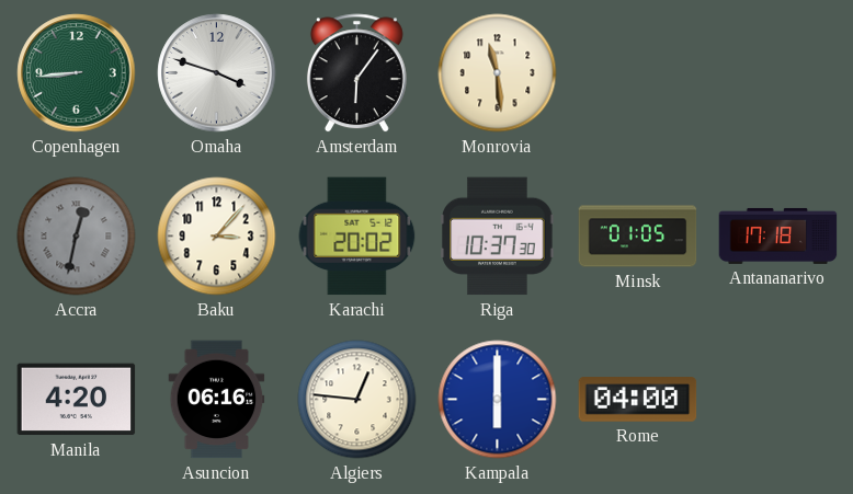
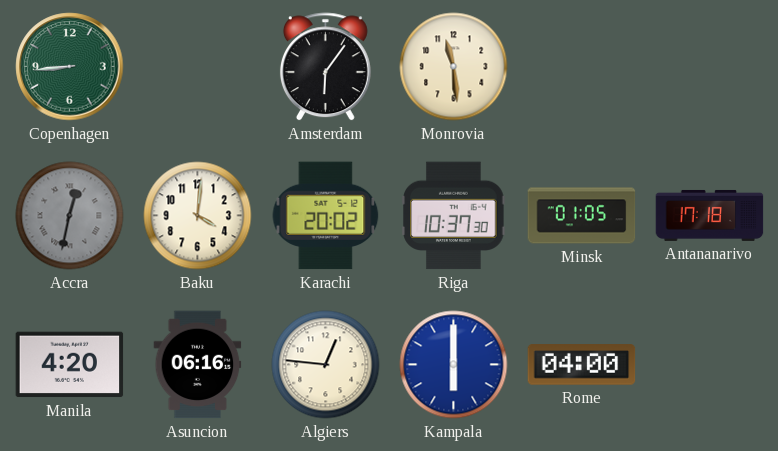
Omaha: 3:48 -> none
Baku: 3:07 -> 4:01
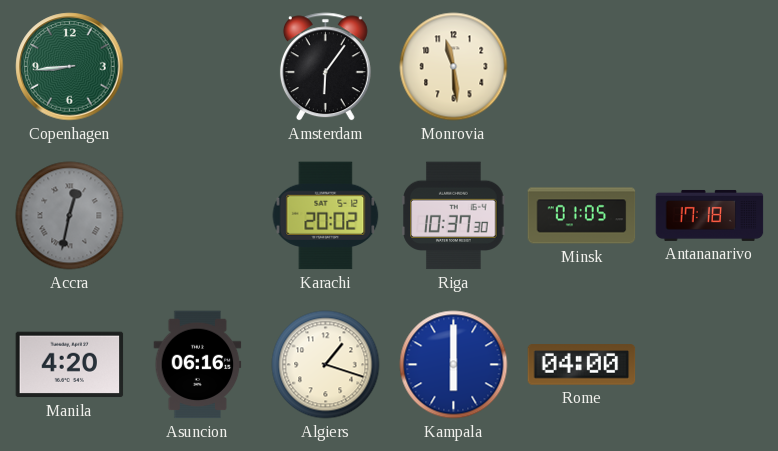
Baku: 4:01 -> none
Algiers: 12:46 -> 1:18
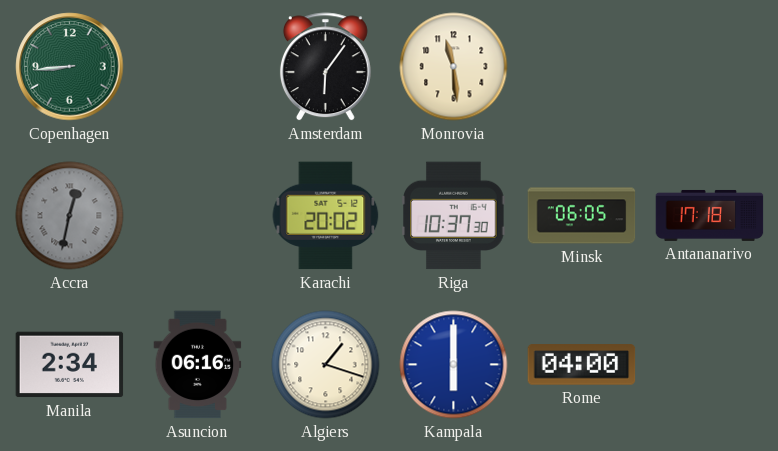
Minsk: 01:05 -> 06:05
Manila: 4:20 -> 2:34
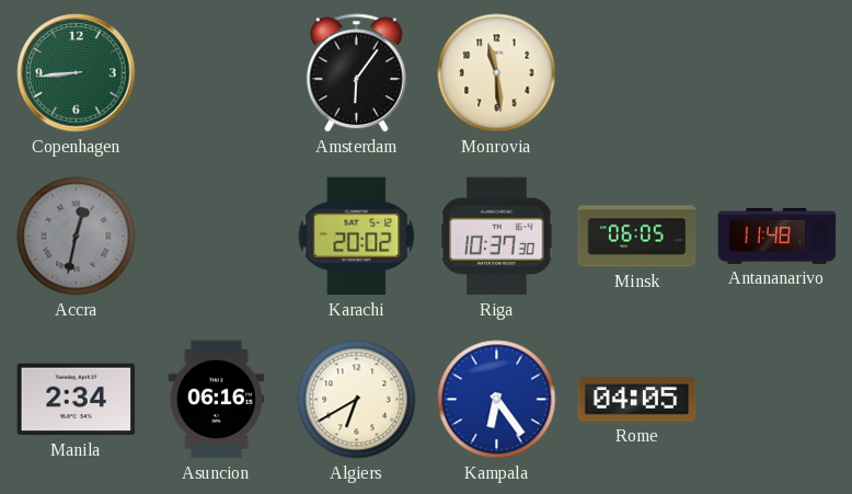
Antananarivo: 17:18 -> 11:48
Algiers: 1:18 -> 6:40
Kampala: 6:00 -> 6:24
Rome: 04:00 -> 04:05
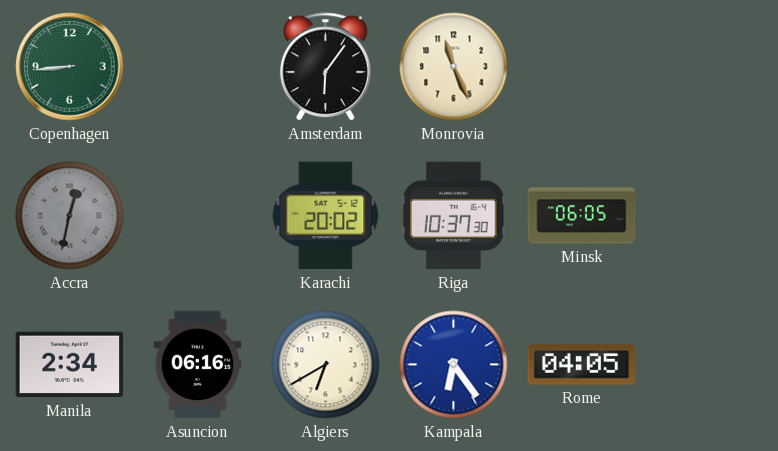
Monrovia: 11:29 -> 11:26
Antananarivo: 11:48 -> none
